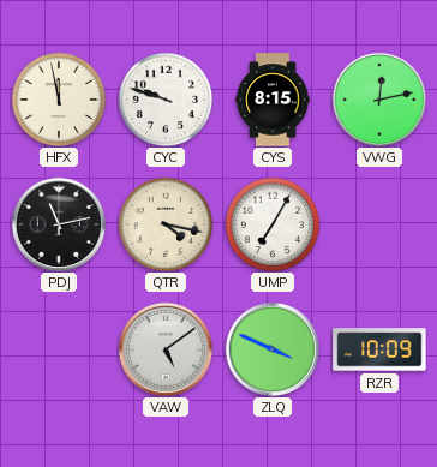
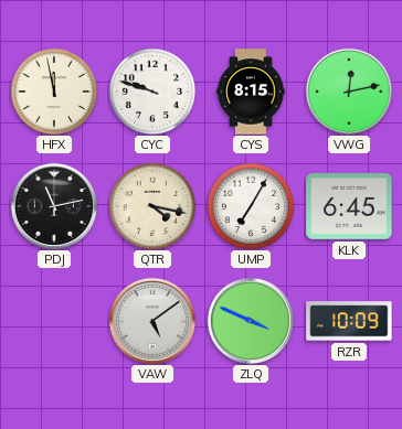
KLK: none -> 6:45
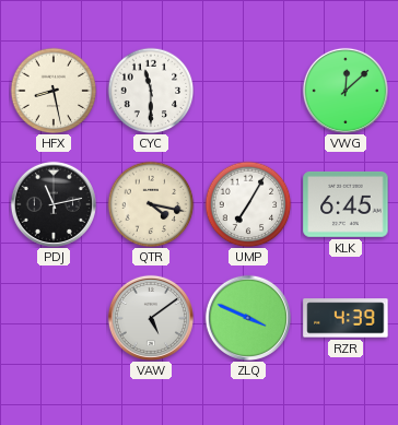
HFX: 11:58 -> 8:28
CYC: 9:48 -> 11:30
CYS: 8:15 -> none
VWG: 12:13 -> 12:08
RZR: 10:09 -> 4:39
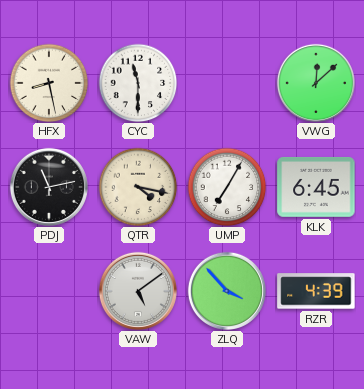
ZLQ: 3:49 -> 3:53
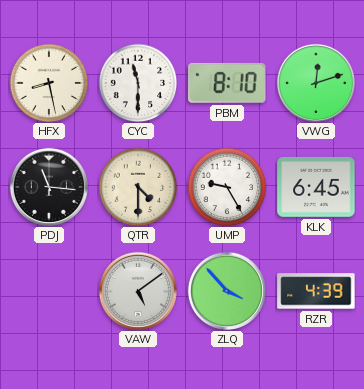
PBM: none -> 8:10
VWG: 12:08 -> 12:12
PDJ: 11:13 -> 11:16
QTR: 4:17 -> 4:30
UMP: 7:05 -> 9:25
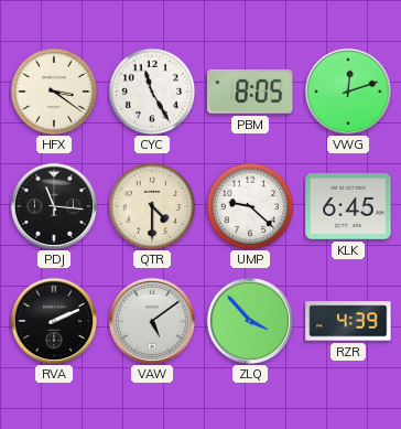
HFX: 8:28 -> 3:21
CYC: 11:30 -> 11:25
PBM: 8:10 -> 8:05
UMP: 9:25 -> 9:22
RVA: none -> 2:11
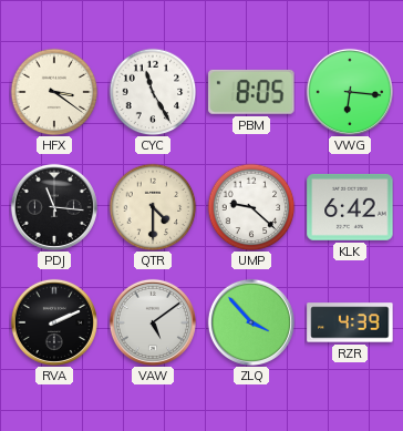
VWG: 12:12 -> 6:16
KLK: 6:45 -> 6:42
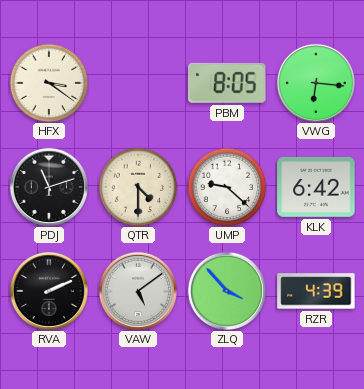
CYC: 11:25 -> none
PDJ: 11:16 -> 11:12
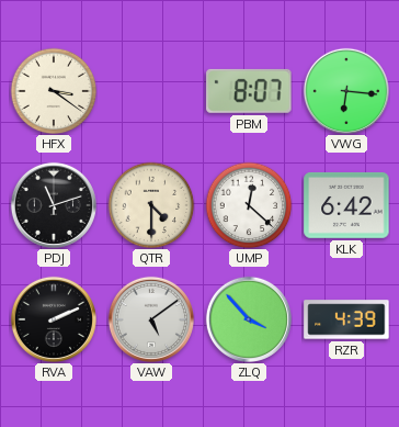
PBM: 8:05 -> 8:07
UMP: 9:22 -> 12:22
